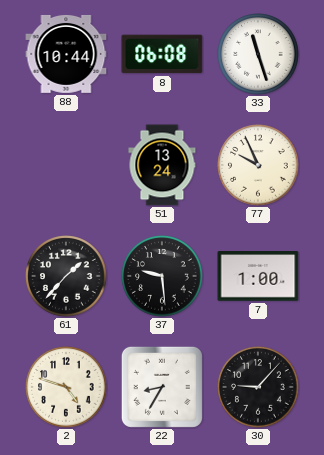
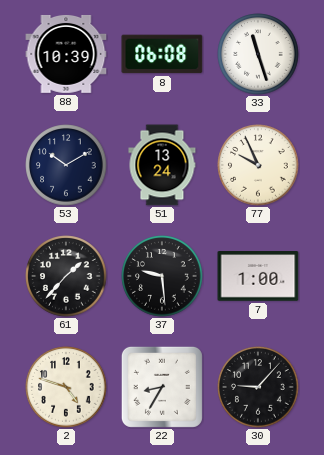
88: 10:44 -> 10:39
53: none -> 10:10
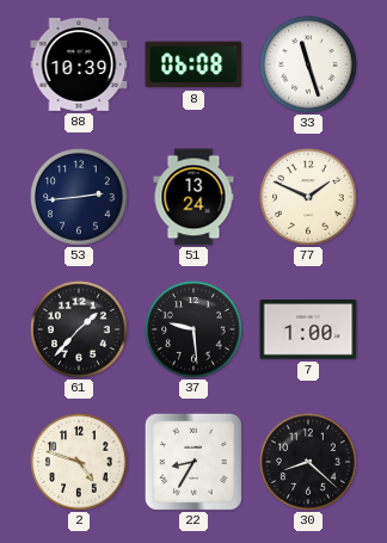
53: 10:10 -> 2:44
77: 9:56 -> 1:49
30: 9:07 -> 8:22
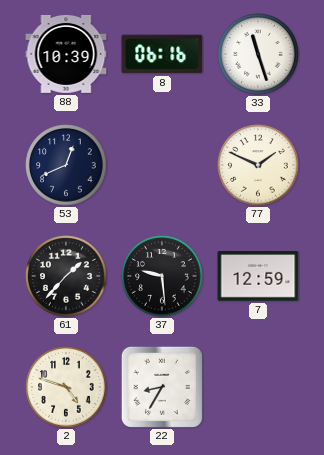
8: 06:08 -> 06:16
53: 2:44 -> 12:41
51: 13:24 -> none
7: 1:00 -> 12:59
30: 8:22 -> none
